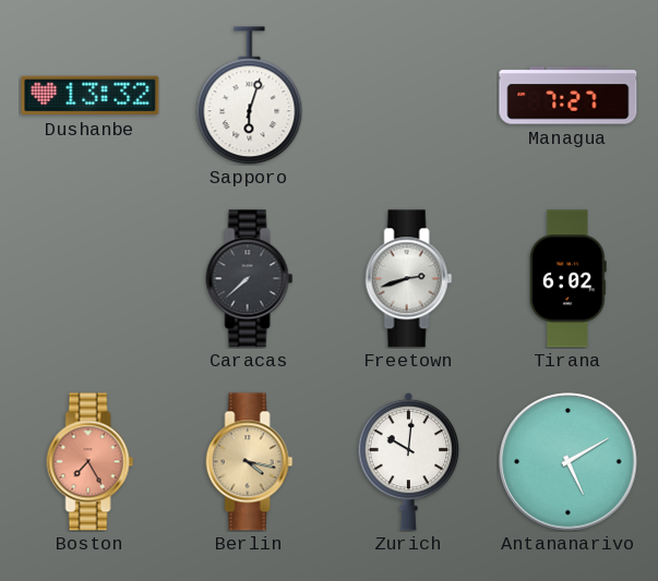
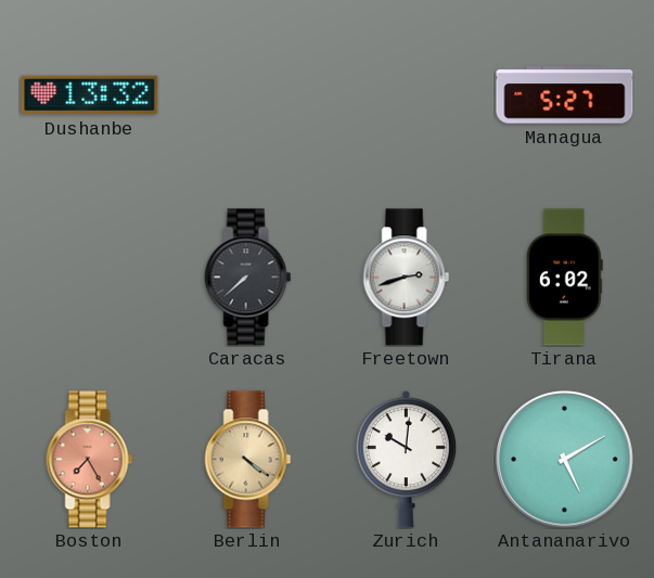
Sapporo: 6:03 -> none
Managua: 7:27 -> 5:27
Berlin: 4:17 -> 4:21
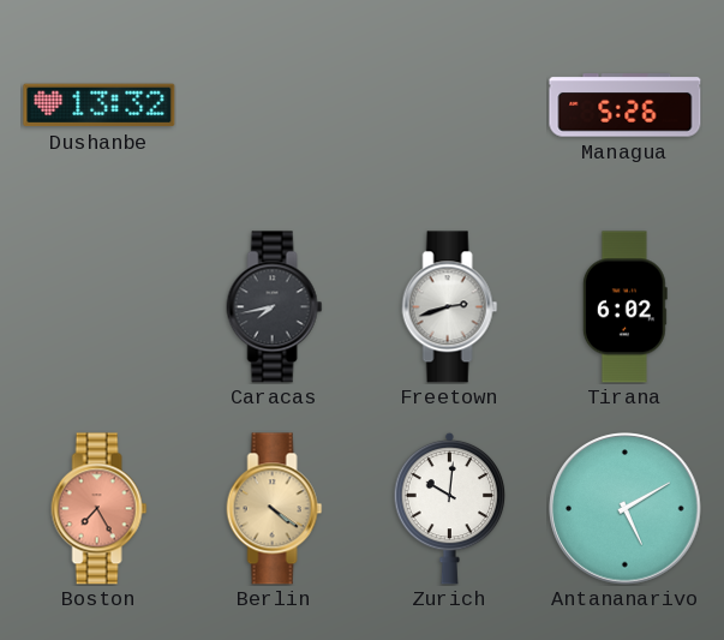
Managua: 5:27 -> 5:26
Caracas: 7:38 -> 7:43
